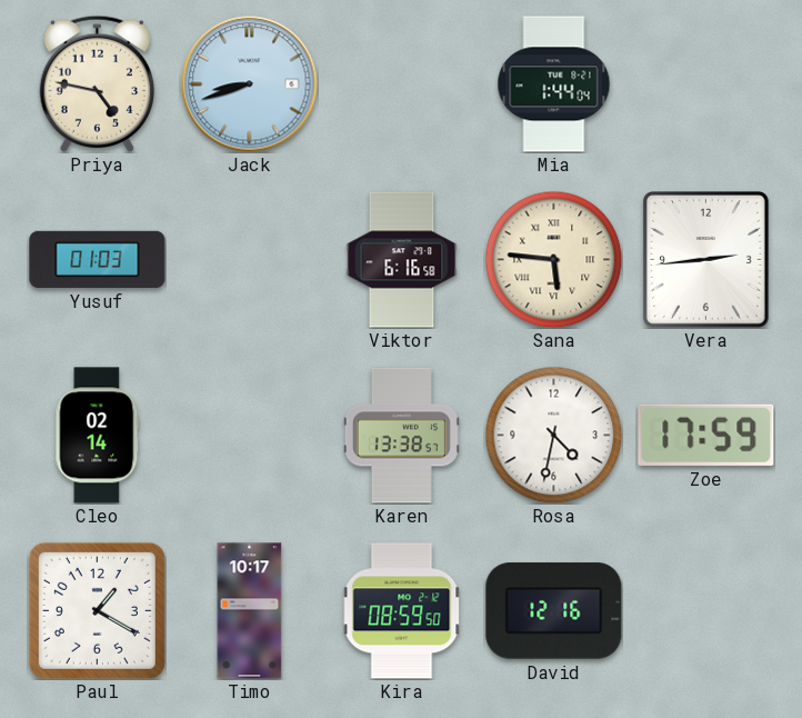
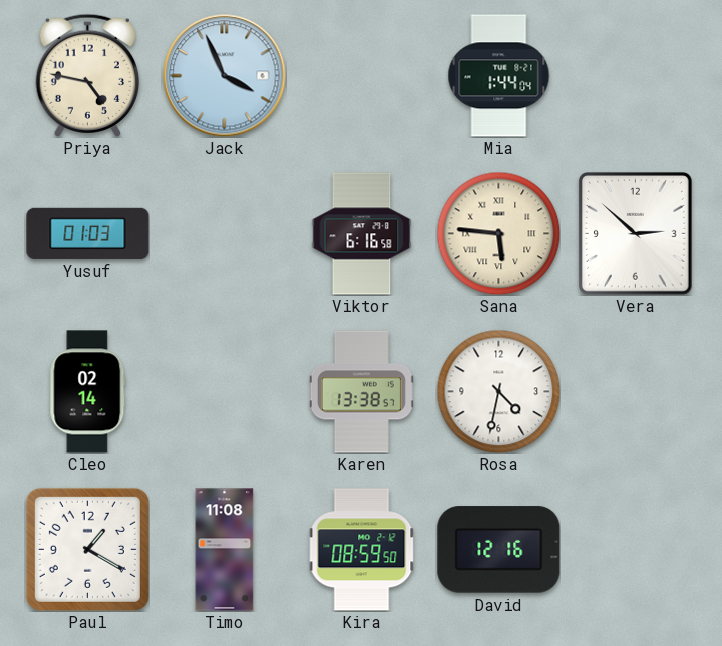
Jack: 8:42 -> 3:56
Vera: 2:44 -> 2:52
Zoe: 17:59 -> none
Timo: 10:17 -> 11:08
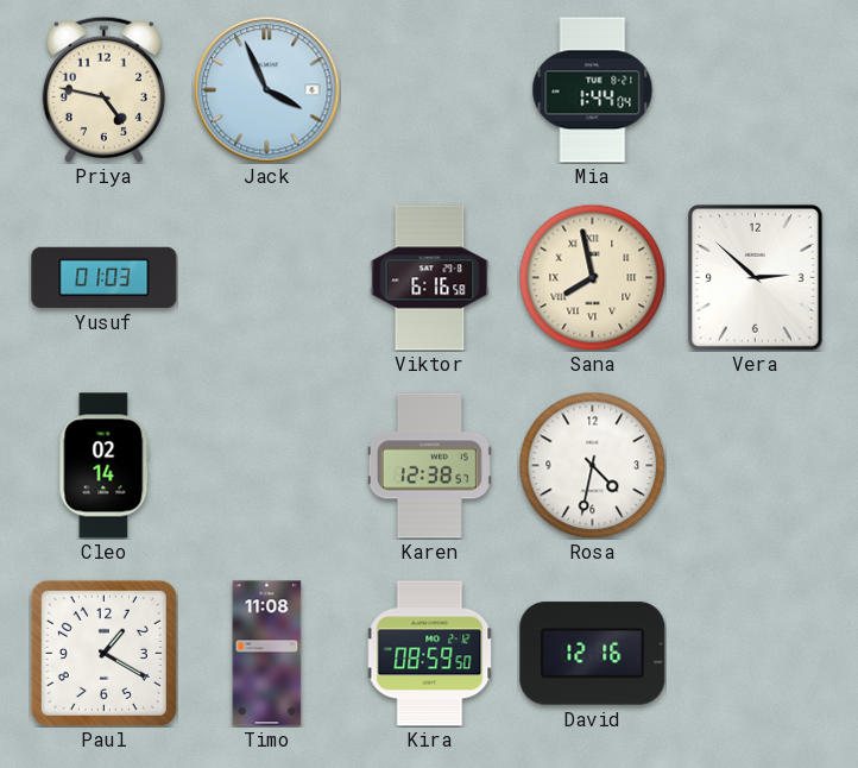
Sana: 5:46 -> 7:58
Karen: 13:38 -> 12:38
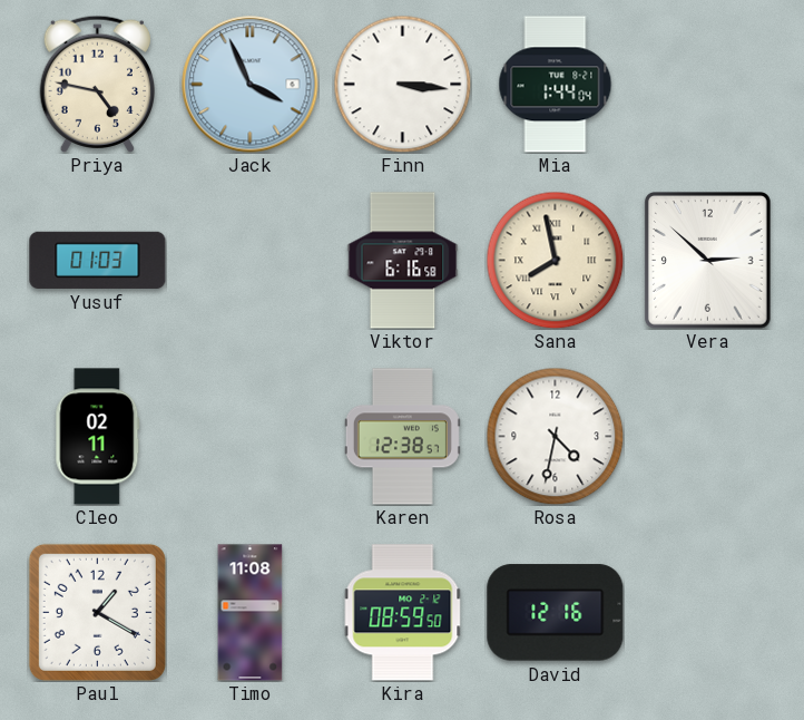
Finn: none -> 3:16
Cleo: 02:14 -> 02:11
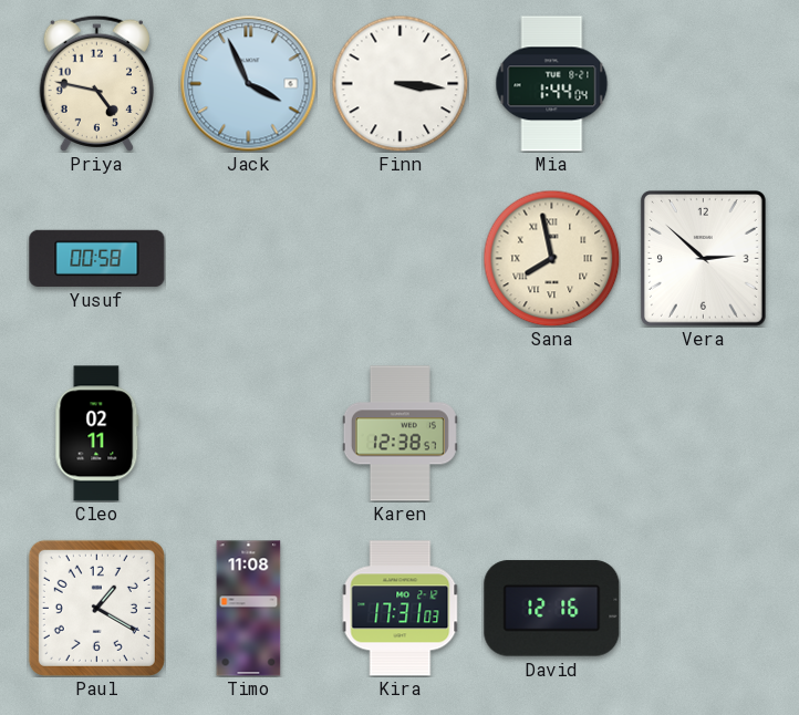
Yusuf: 01:03 -> 00:58
Viktor: 6:16 -> none
Rosa: 4:32 -> none
Kira: 08:59 -> 17:31
